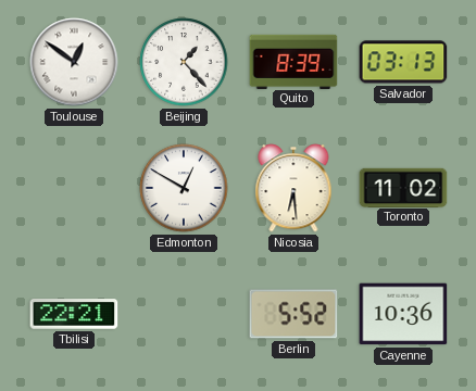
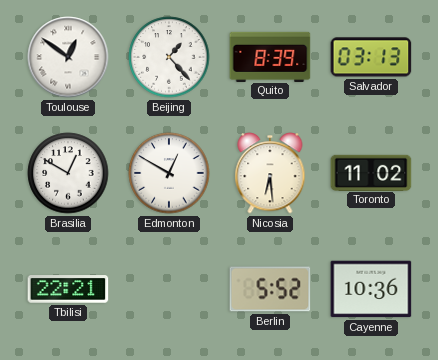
Brasilia: none -> 12:50
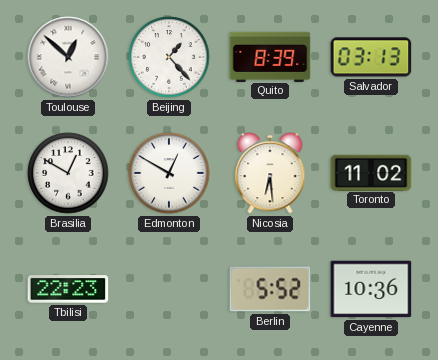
Toulouse: 12:51 -> 12:52
Tbilisi: 22:21 -> 22:23
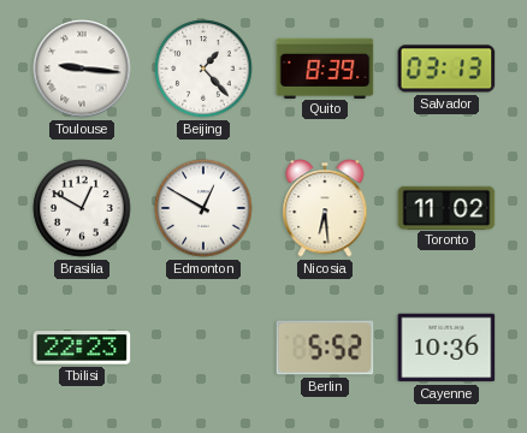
Toulouse: 12:52 -> 9:16
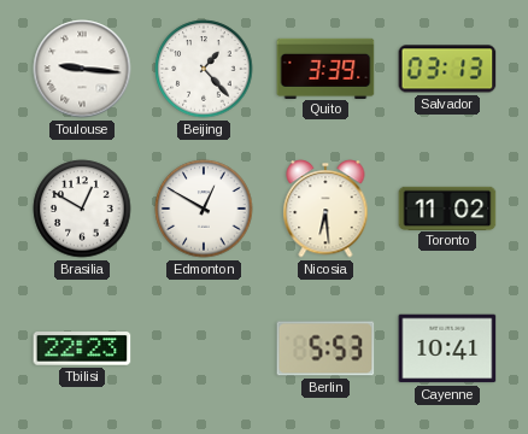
Quito: 8:39 -> 3:39
Berlin: 5:52 -> 5:53
Cayenne: 10:36 -> 10:41
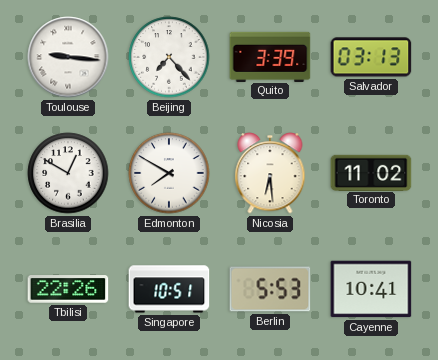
Beijing: 1:23 -> 7:23
Edmonton: 12:50 -> 7:50
Tbilisi: 22:23 -> 22:26
Singapore: none -> 10:51
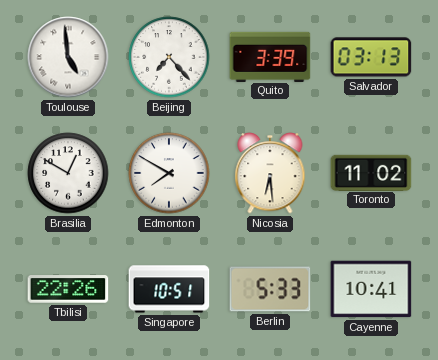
Toulouse: 9:16 -> 4:59
Berlin: 5:53 -> 5:33
